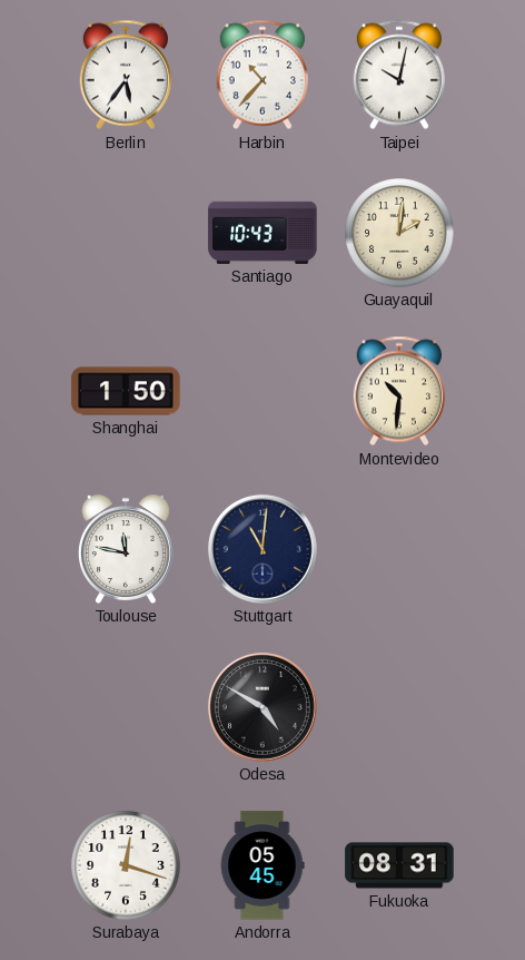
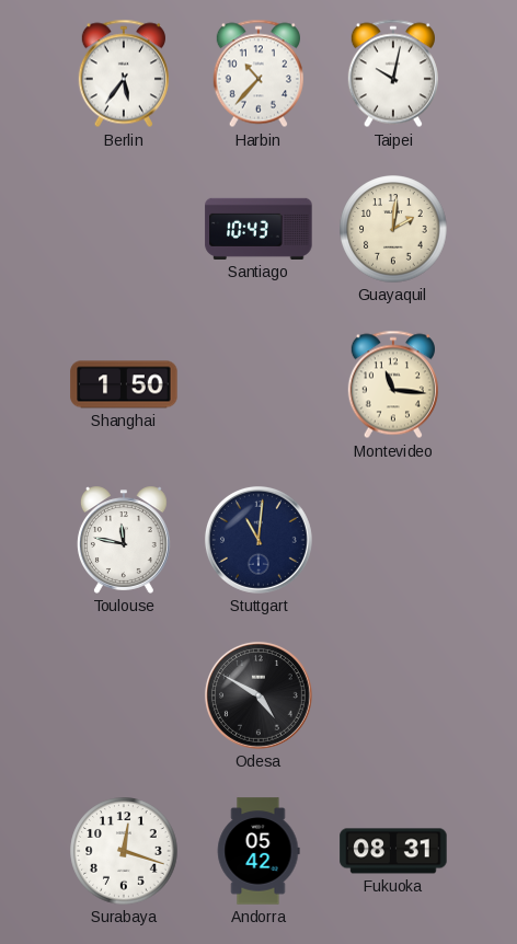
Montevideo: 10:31 -> 11:16
Andorra: 05:45 -> 05:42
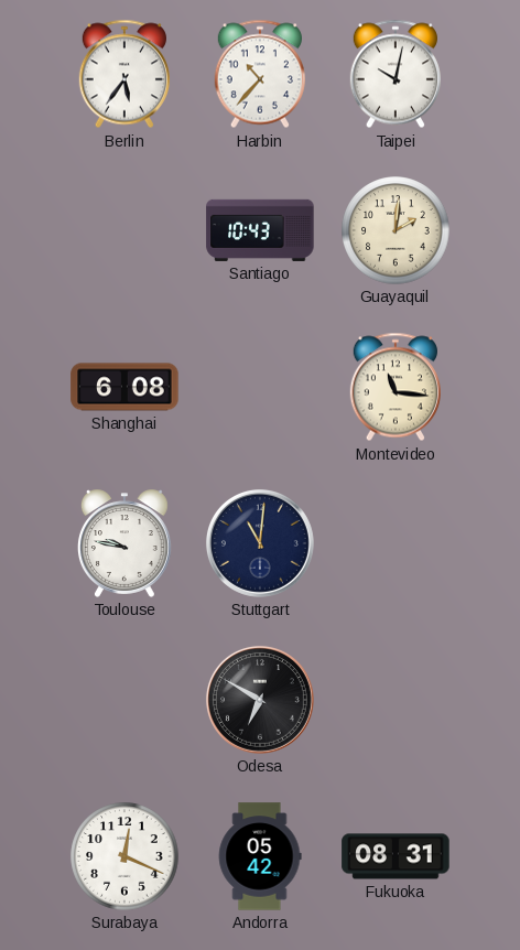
Shanghai: 1:50 -> 6:08
Toulouse: 11:47 -> 9:47
Odesa: 4:50 -> 6:50
Surabaya: 12:18 -> 12:19
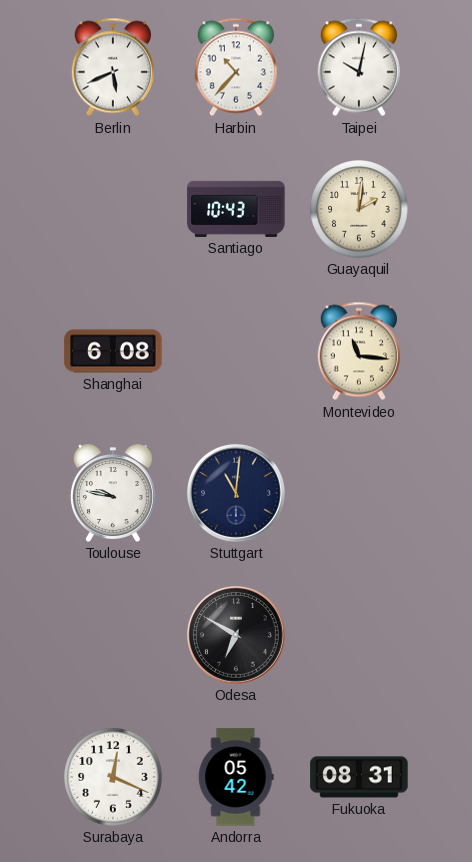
Berlin: 5:36 -> 5:41
